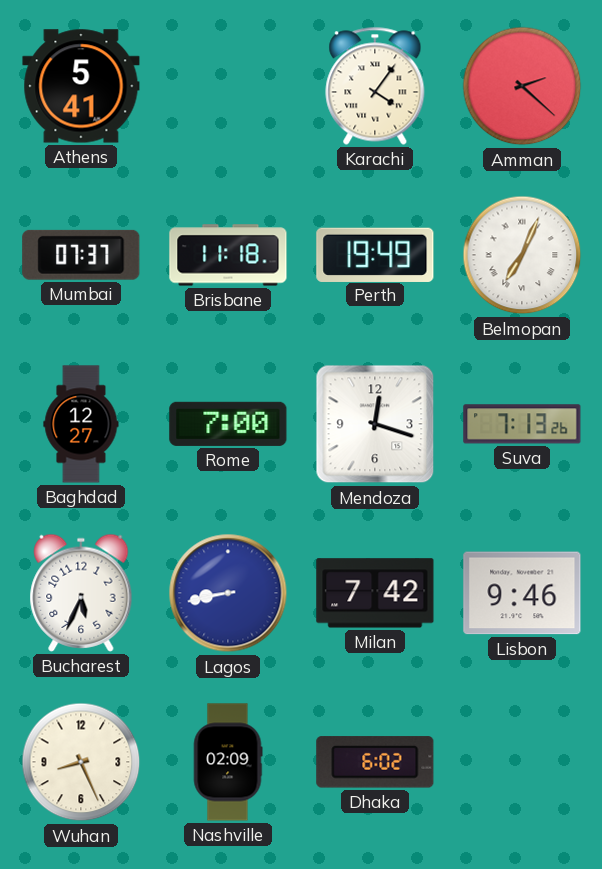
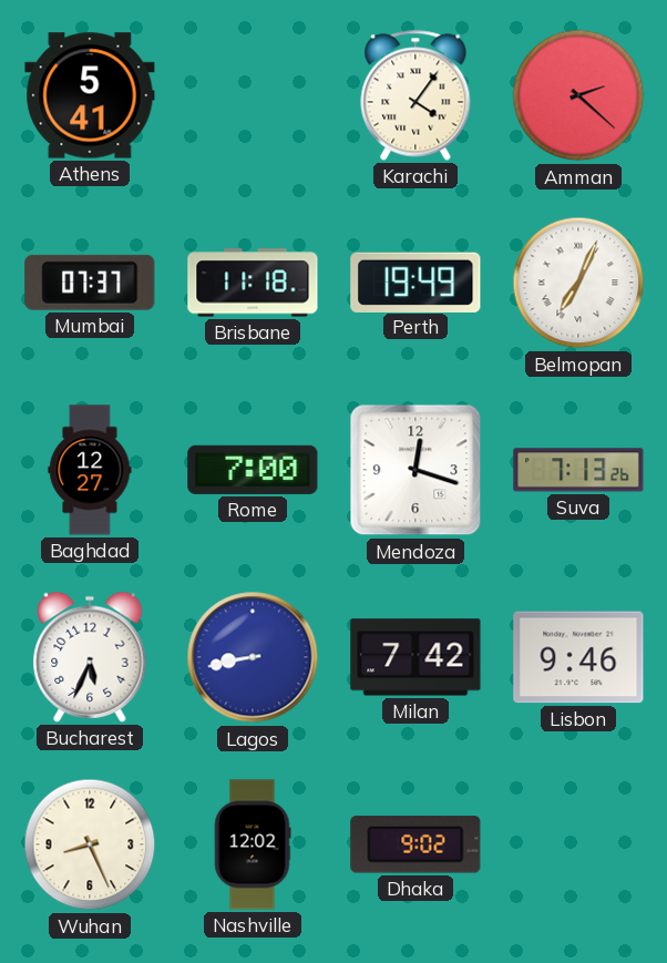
Nashville: 02:09 -> 12:02
Dhaka: 6:02 -> 9:02
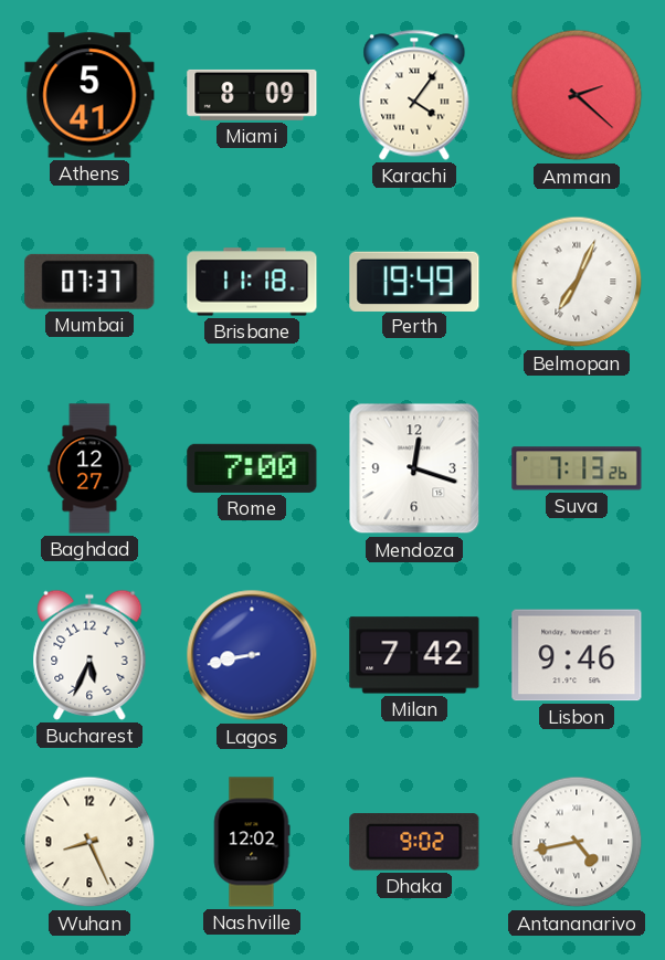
Miami: none -> 8:09
Antananarivo: none -> 4:43
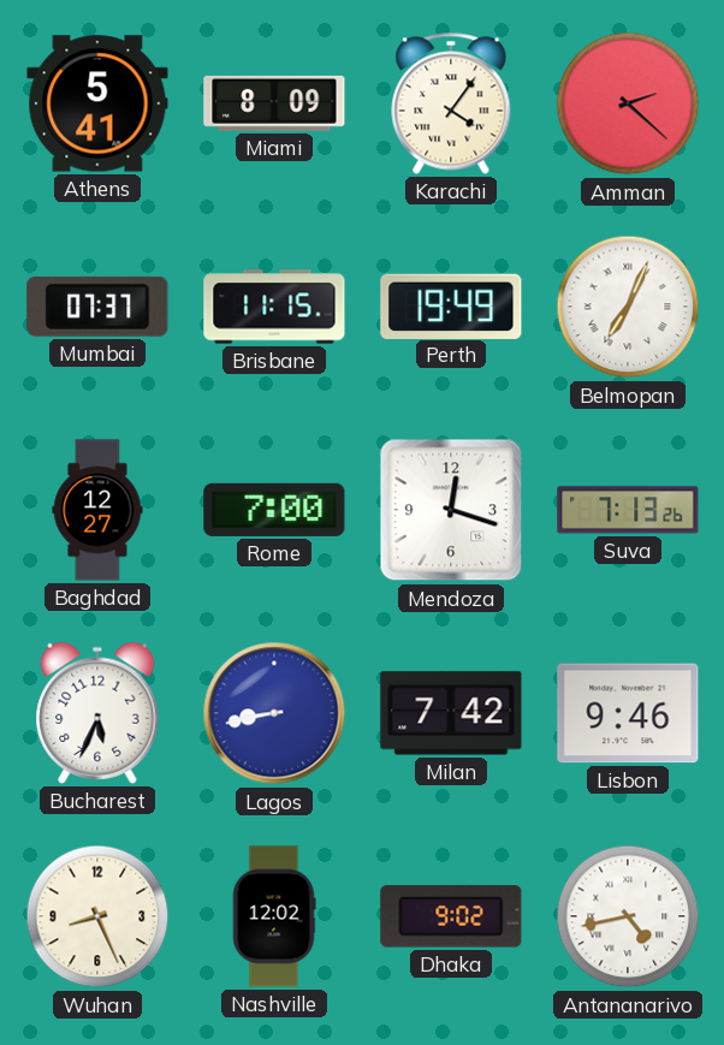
Brisbane: 11:18 -> 11:15
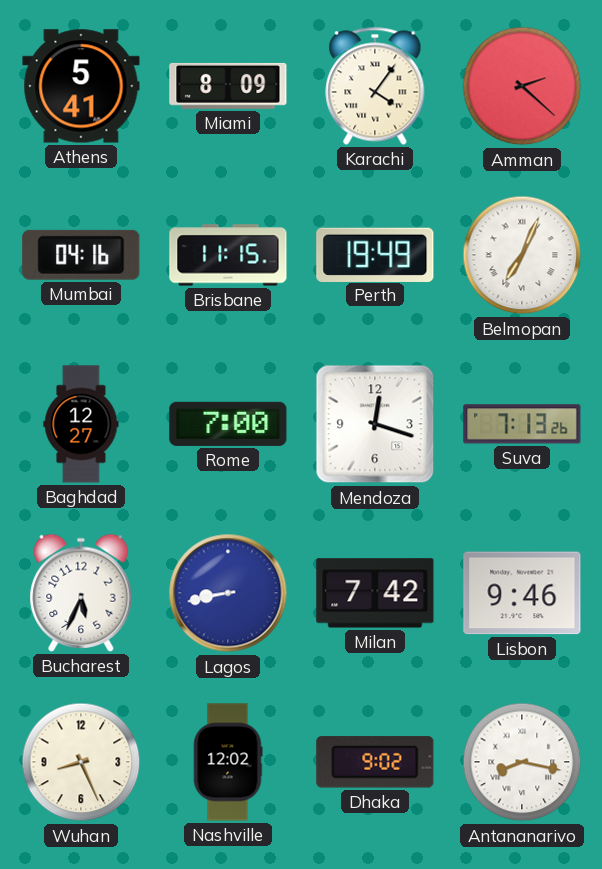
Mumbai: 07:37 -> 04:16
Antananarivo: 4:43 -> 8:17
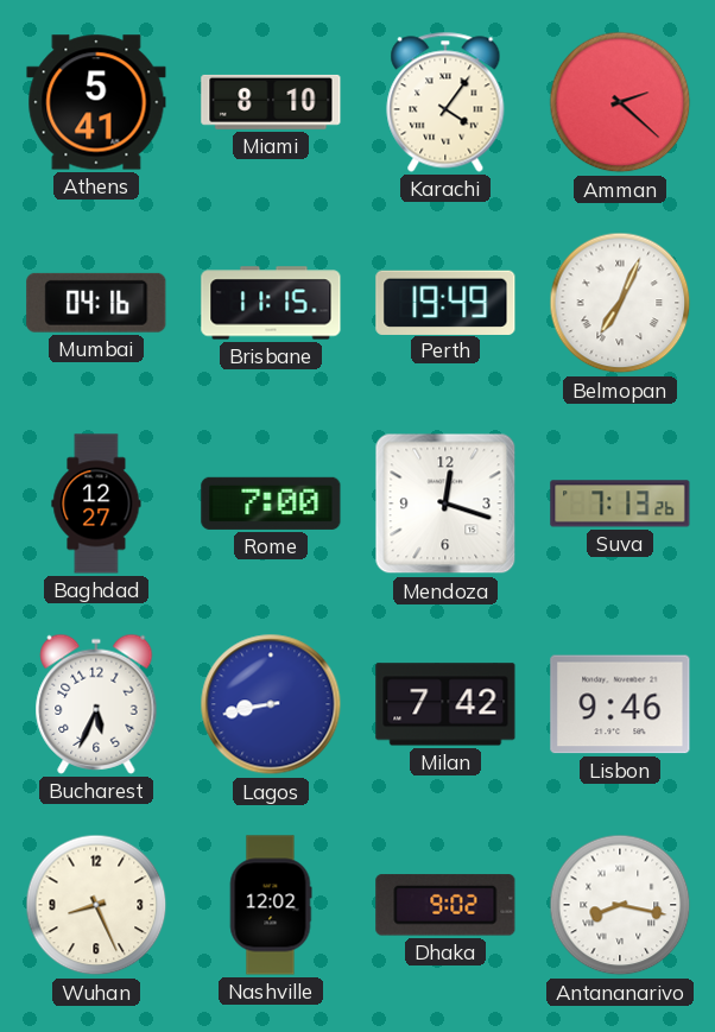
Miami: 8:09 -> 8:10
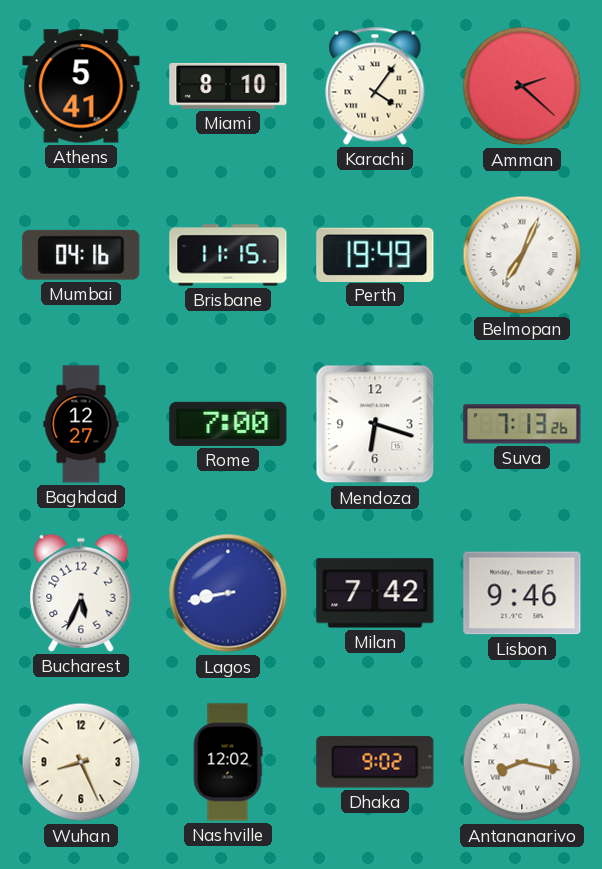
Mendoza: 12:18 -> 6:18
